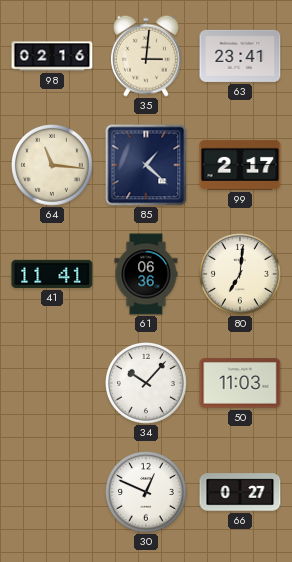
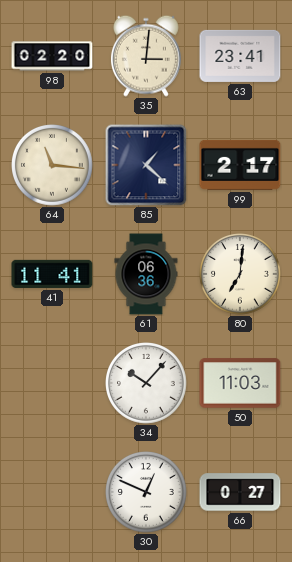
98: 02:16 -> 02:20
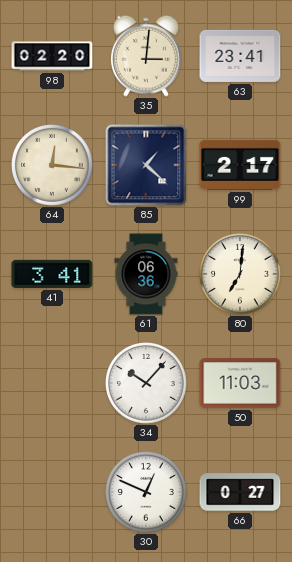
64: 11:16 -> 12:16
41: 11:41 -> 3:41
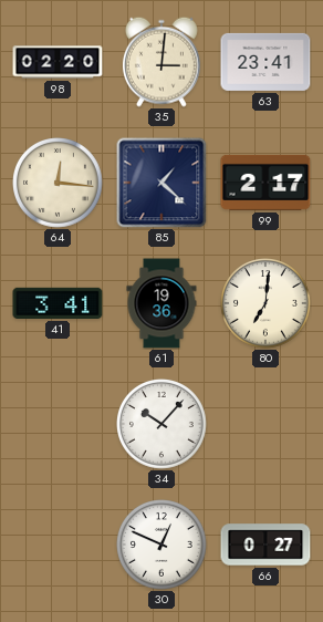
61: 06:36 -> 19:36
50: 11:03 -> none
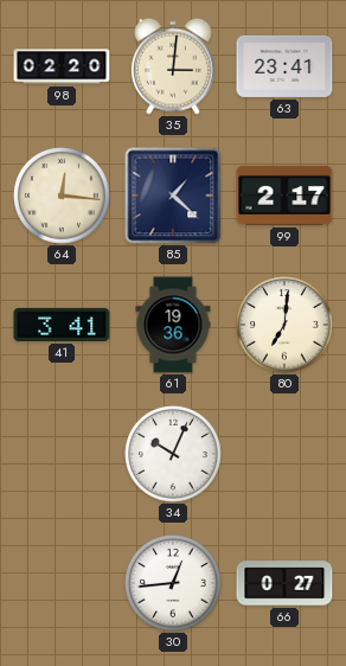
34: 10:07 -> 10:04
30: 12:49 -> 12:44
